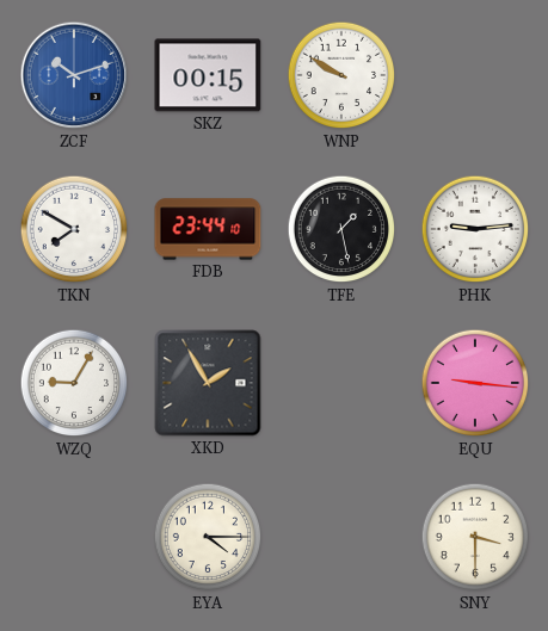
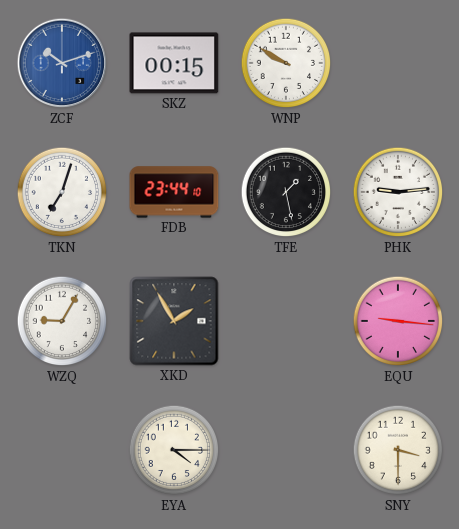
TKN: 7:50 -> 7:03
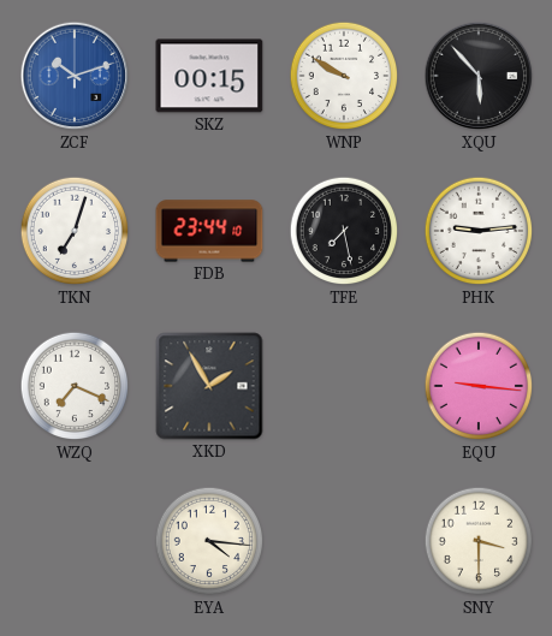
XQU: none -> 5:53
TFE: 1:28 -> 7:28
WZQ: 9:05 -> 7:19
EYA: 4:15 -> 4:16
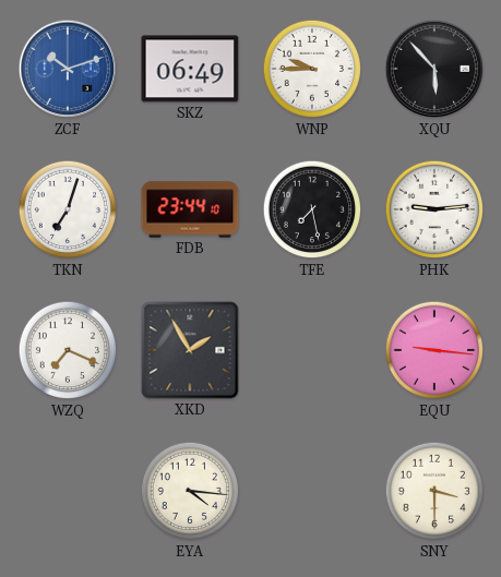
SKZ: 00:15 -> 06:49
WNP: 9:50 -> 9:45
